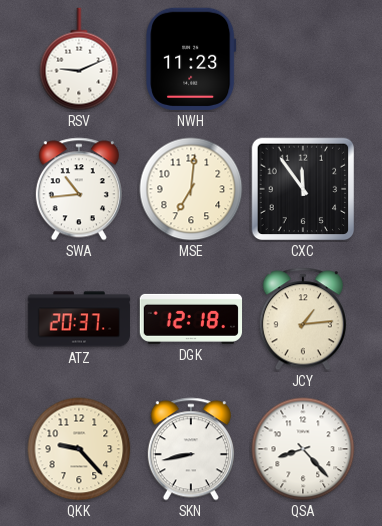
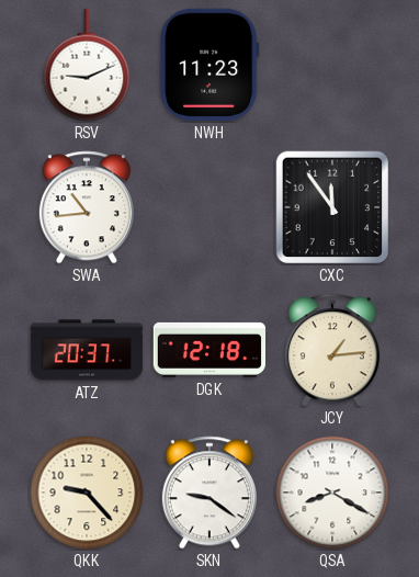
MSE: 7:01 -> none
SKN: 8:43 -> 9:21
QSA: 8:23 -> 8:20
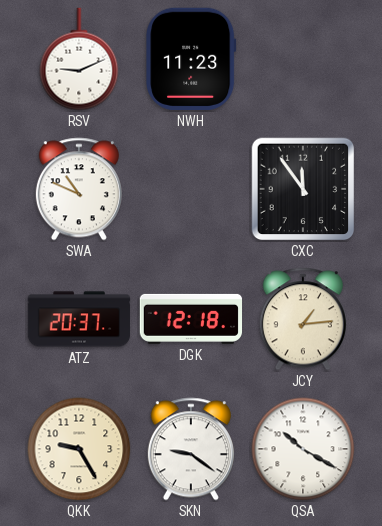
SWA: 10:44 -> 10:49
QKK: 9:23 -> 9:25
QSA: 8:20 -> 10:20
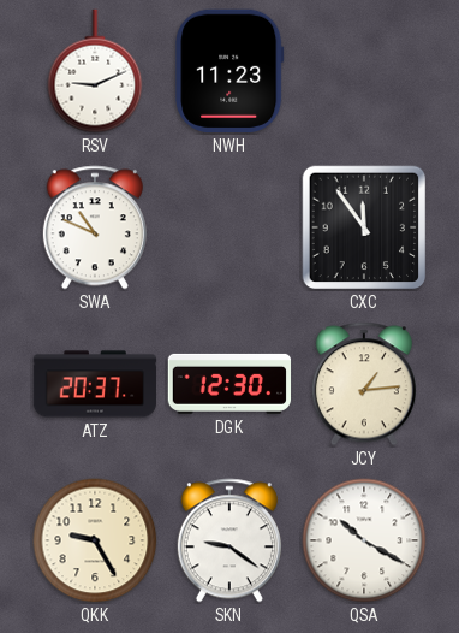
DGK: 12:18 -> 12:30
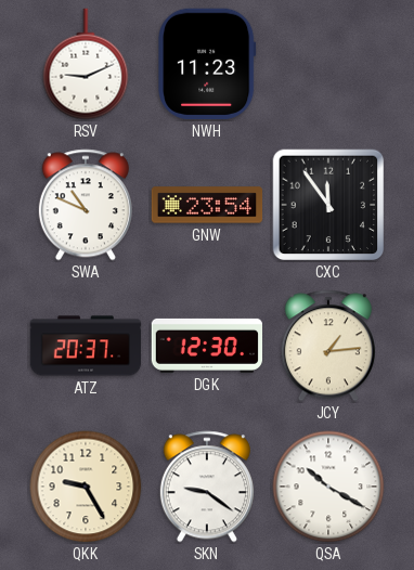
GNW: none -> 23:54
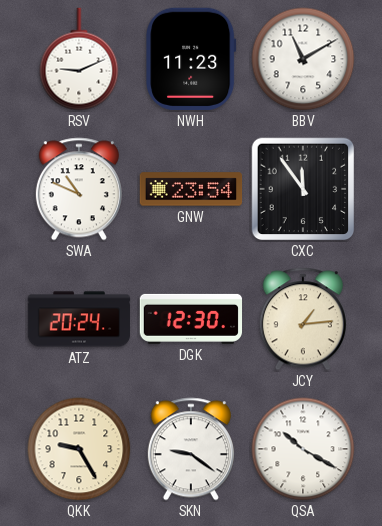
BBV: none -> 11:10
ATZ: 20:37 -> 20:24
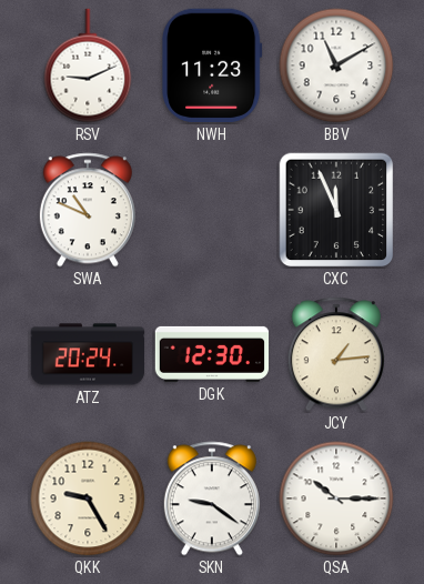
GNW: 23:54 -> none
CXC: 11:54 -> 11:56
QSA: 10:20 -> 10:15
